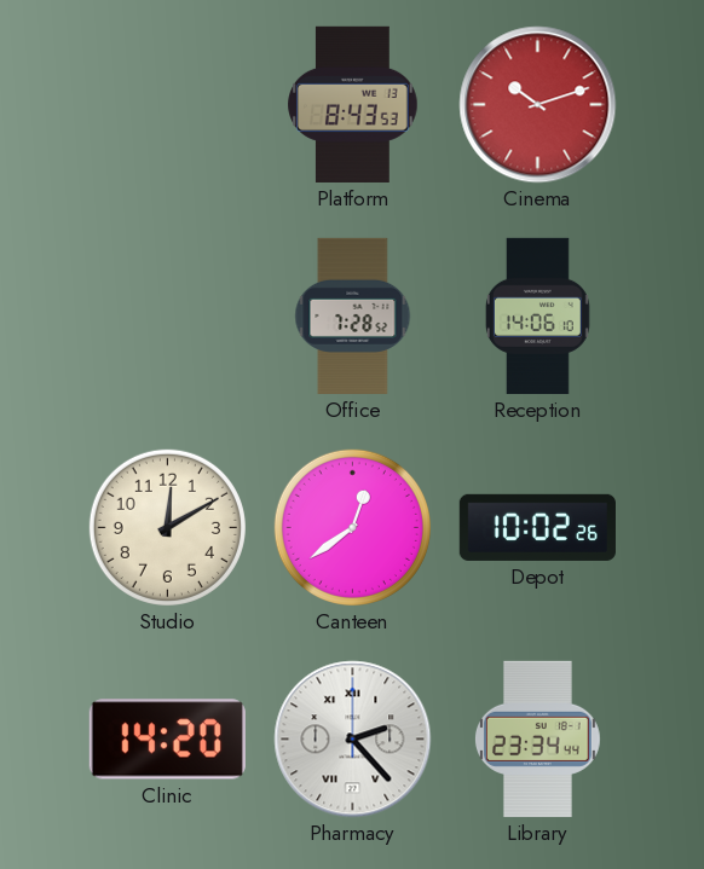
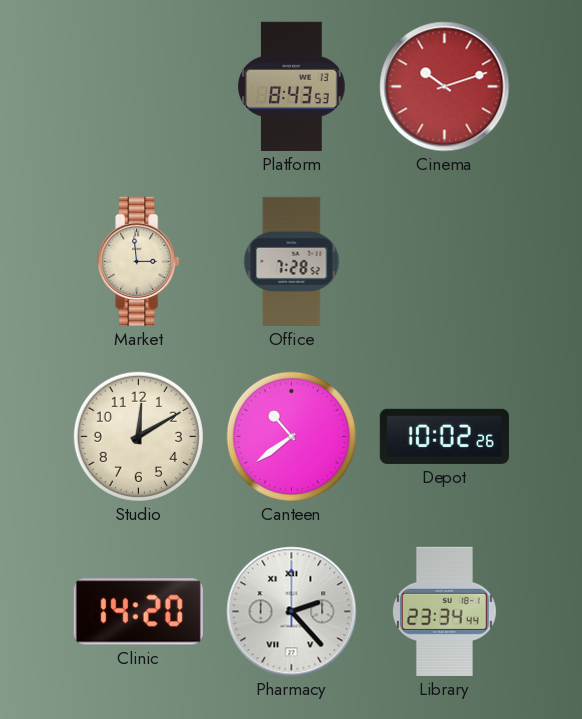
Market: none -> 2:59
Reception: 14:06 -> none
Canteen: 12:39 -> 10:39
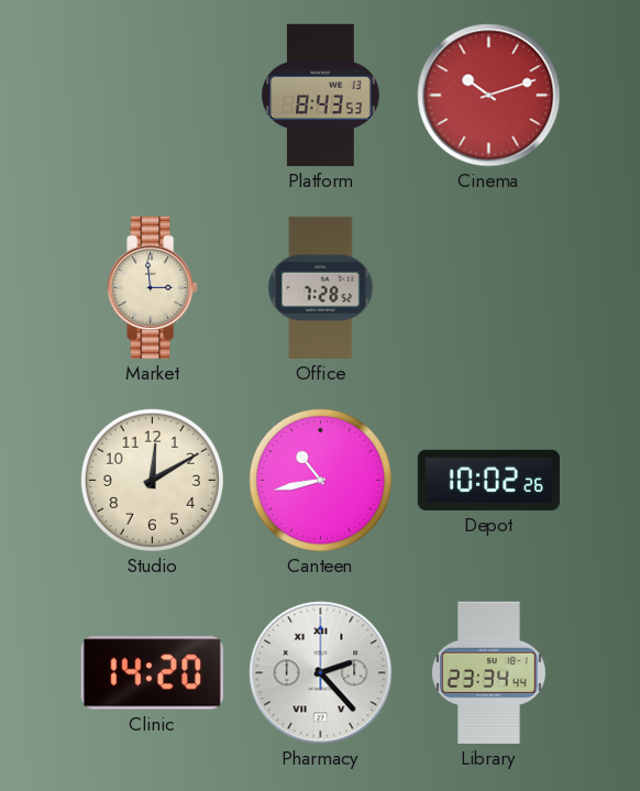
Canteen: 10:39 -> 10:43
